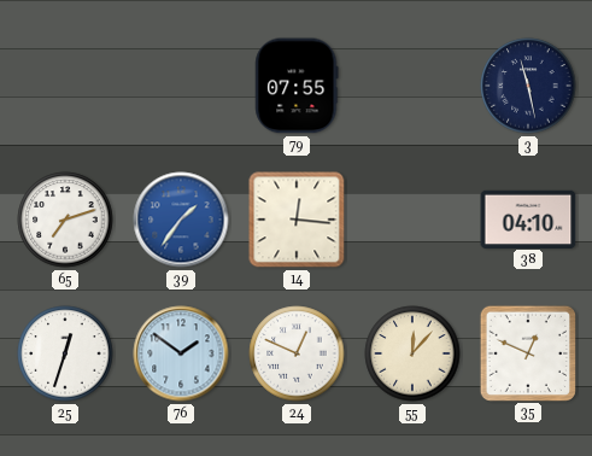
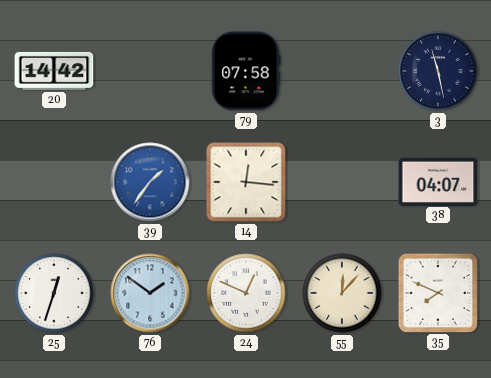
20: none -> 14:42
79: 07:55 -> 07:58
65: 7:12 -> none
38: 04:10 -> 04:07
35: 12:49 -> 7:49
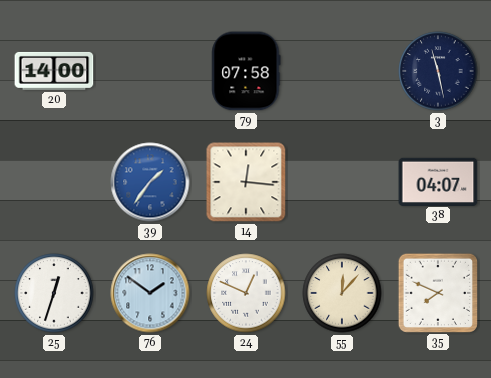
20: 14:42 -> 14:00
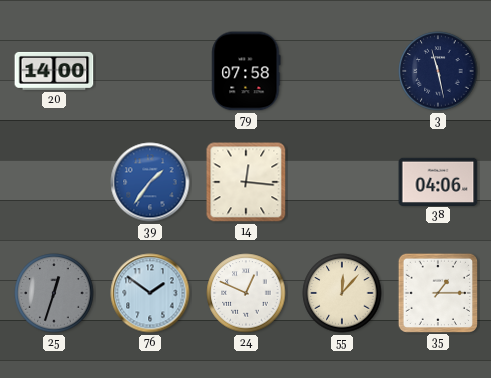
38: 04:07 -> 04:06
25 dial: white -> grey
35: 7:49 -> 1:15
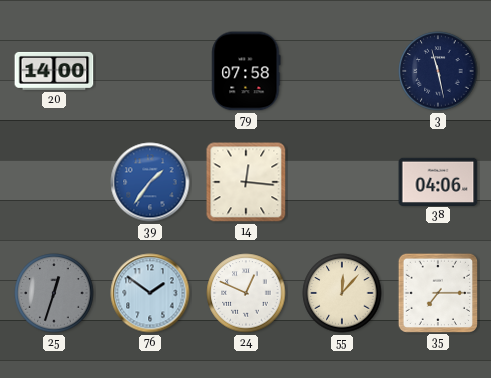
35: 1:15 -> 7:15
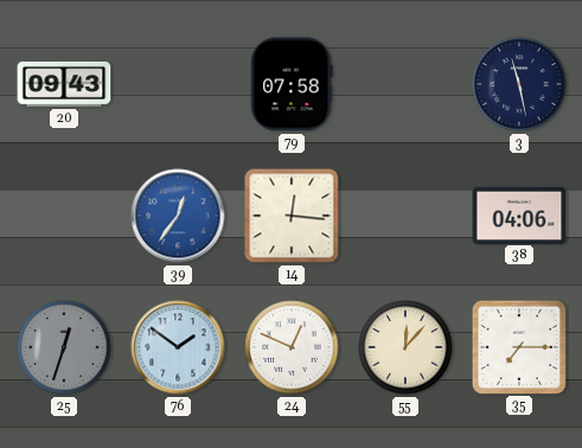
20: 14:00 -> 09:43
39: 1:36 -> 12:36
